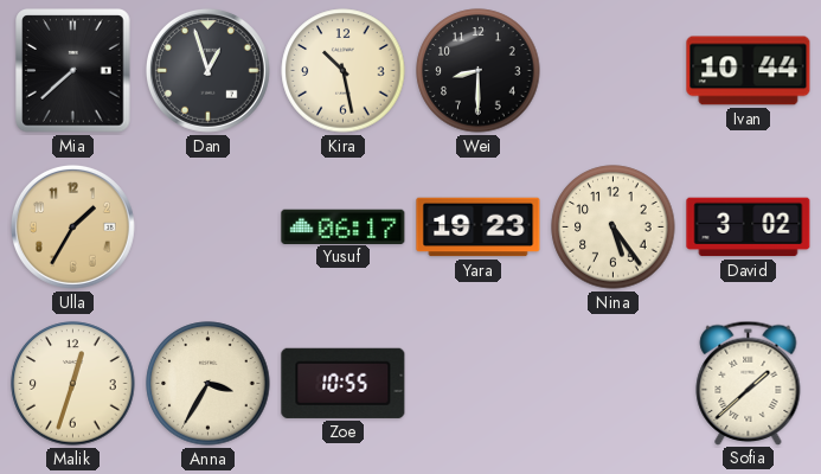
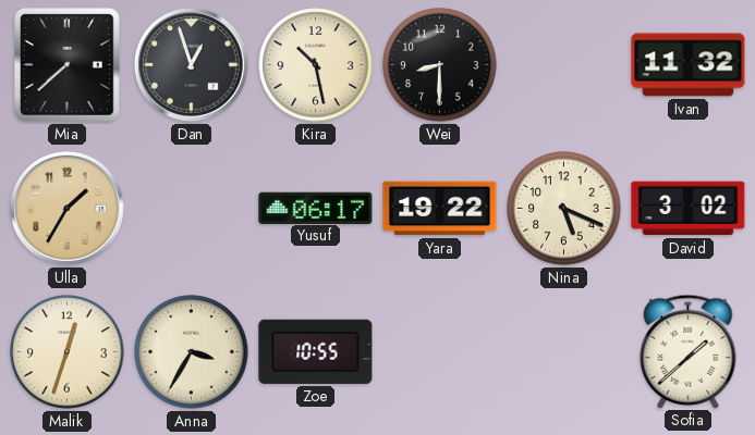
Ivan: 10:44 -> 11:32
Yara: 19:23 -> 19:22
Nina: 5:24 -> 5:19
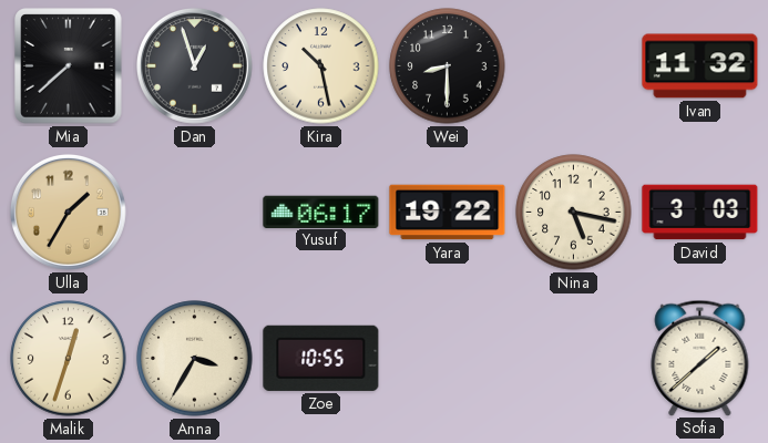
Nina: 5:19 -> 5:17
David: 3:02 -> 3:03
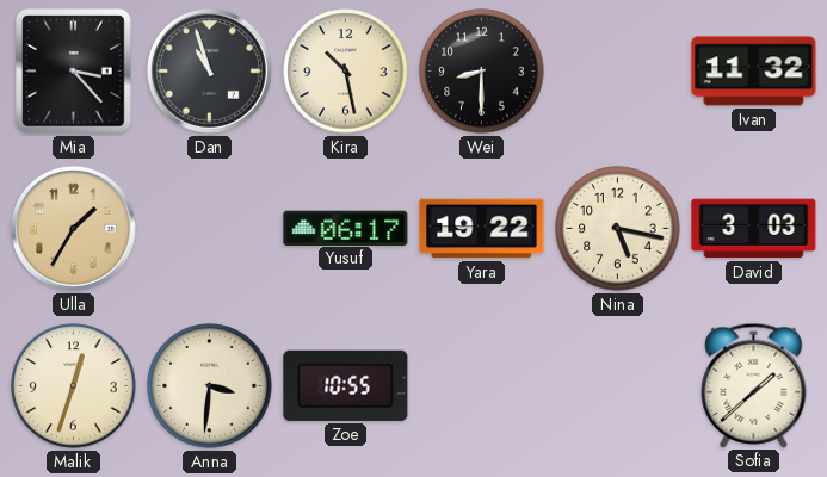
Mia: 7:38 -> 3:23
Dan: 12:57 -> 10:57
Anna: 3:35 -> 3:31
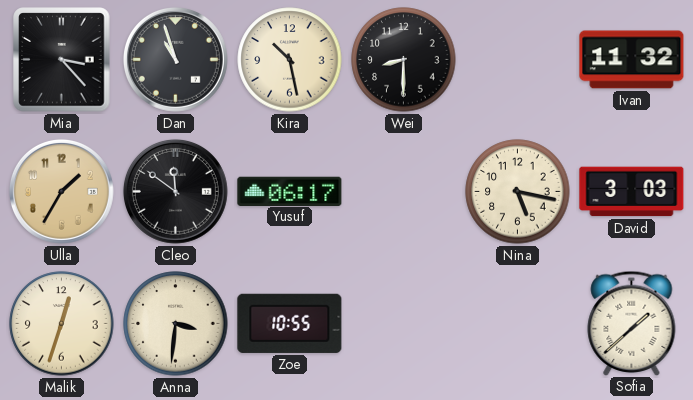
Cleo: none -> 11:51
Yara: 19:22 -> none
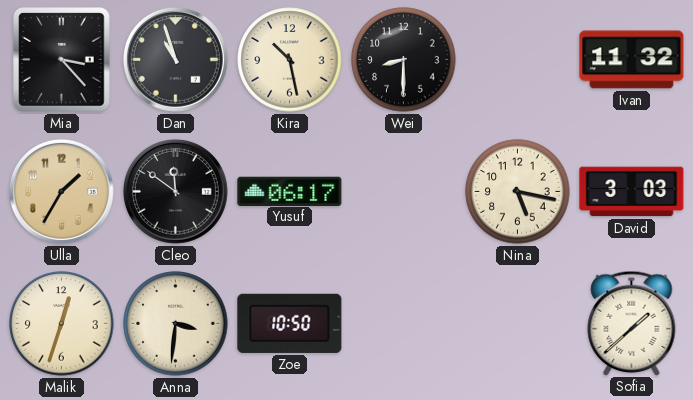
Zoe: 10:55 -> 10:50
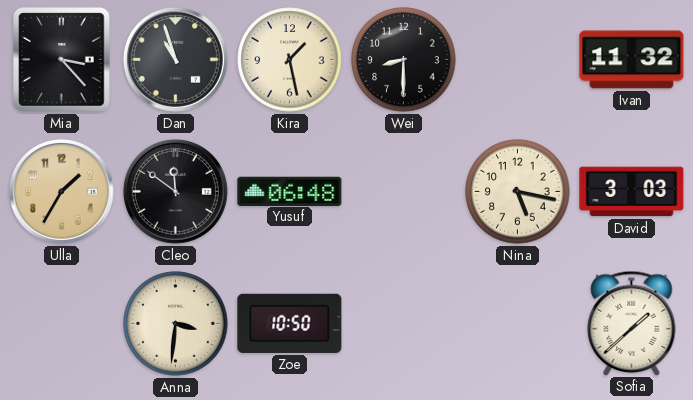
Kira: 10:28 -> 1:28
Yusuf: 06:17 -> 06:48
Malik: 12:33 -> none
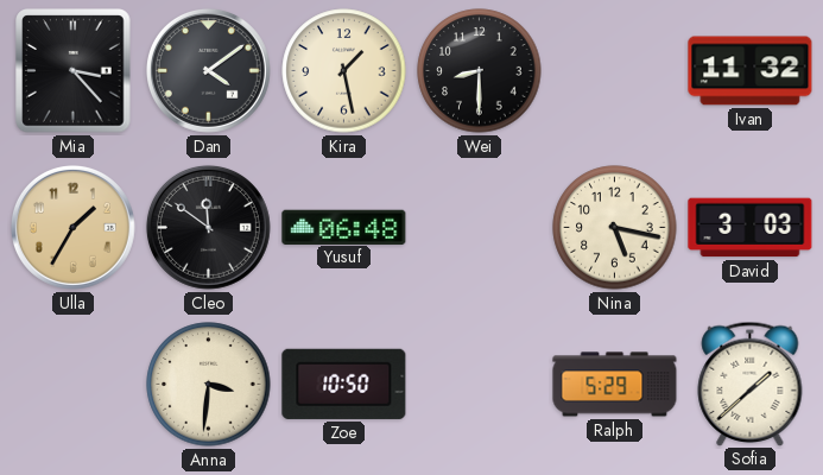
Dan: 10:57 -> 4:09
Ralph: none -> 5:29
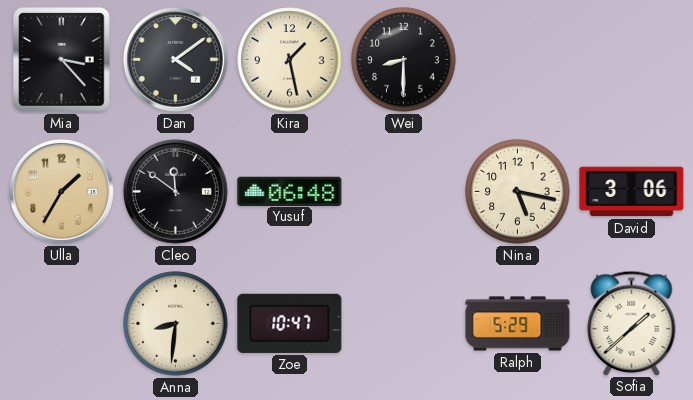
Ivan: 11:32 -> none
David: 3:03 -> 3:06
Anna: 3:31 -> 8:31
Zoe: 10:50 -> 10:47
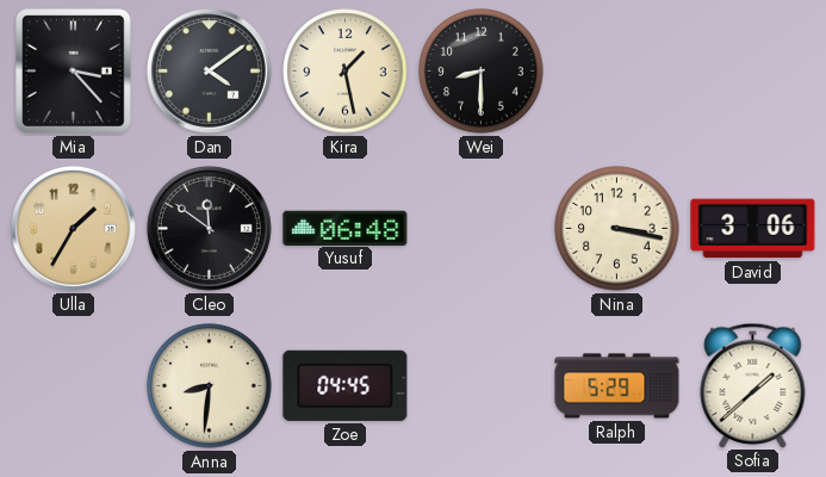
Nina: 5:17 -> 3:17
Zoe: 10:47 -> 04:45
